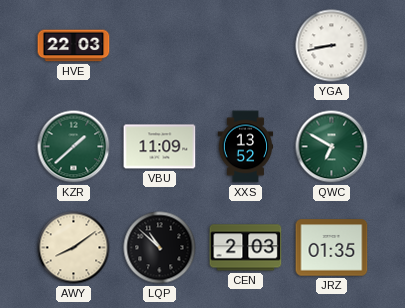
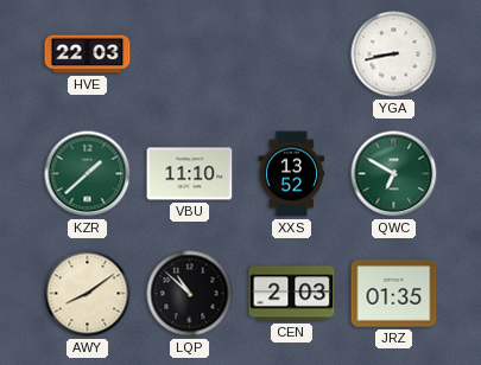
VBU: 11:09 -> 11:10
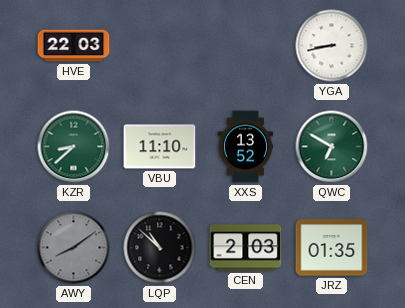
KZR: 1:38 -> 8:38
AWY dial: cream -> grey
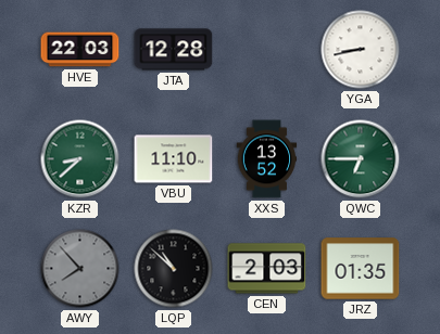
JTA: none -> 12:28
QWC: 6:50 -> 6:45
AWY: 8:09 -> 7:53
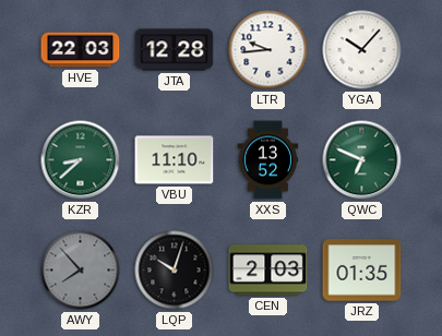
LTR: none -> 9:44
YGA: 8:43 -> 10:07
QWC: 6:45 -> 6:49
LQP: 10:52 -> 10:03
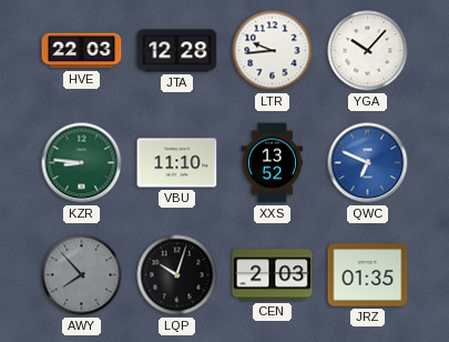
KZR: 8:38 -> 8:46
QWC dial: green -> blue
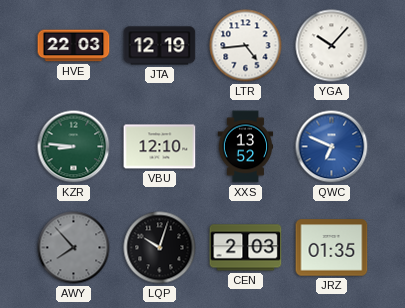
JTA: 12:28 -> 12:19
LTR: 9:44 -> 4:44
VBU: 11:10 -> 12:10
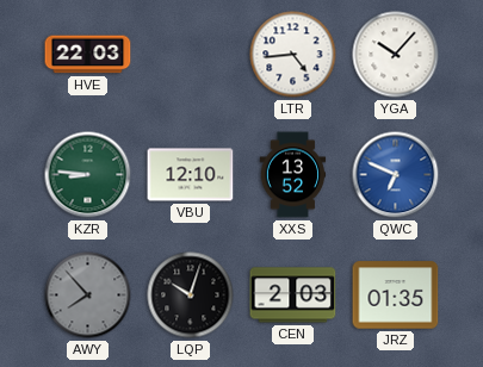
JTA: 12:19 -> none
